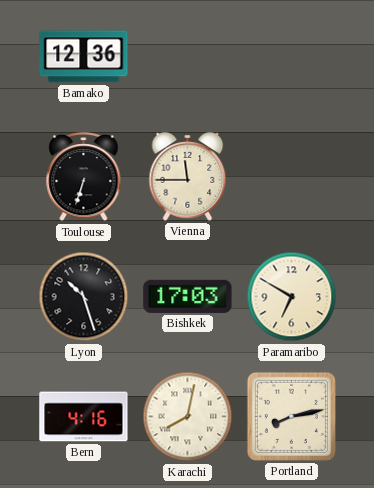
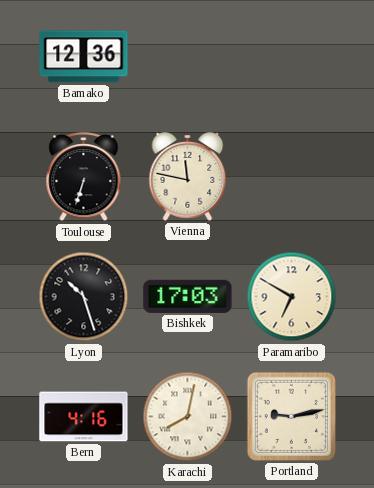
Vienna: 11:45 -> 11:47
Portland: 8:13 -> 9:13
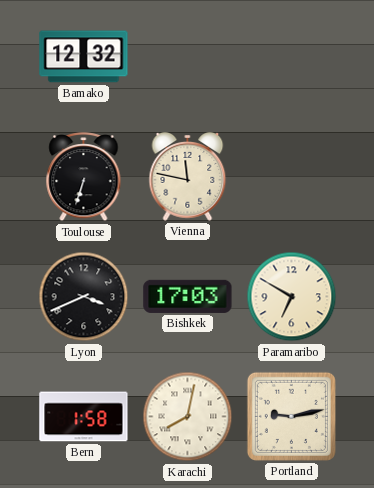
Bamako: 12:36 -> 12:32
Lyon: 10:27 -> 3:41
Bern: 4:16 -> 1:58
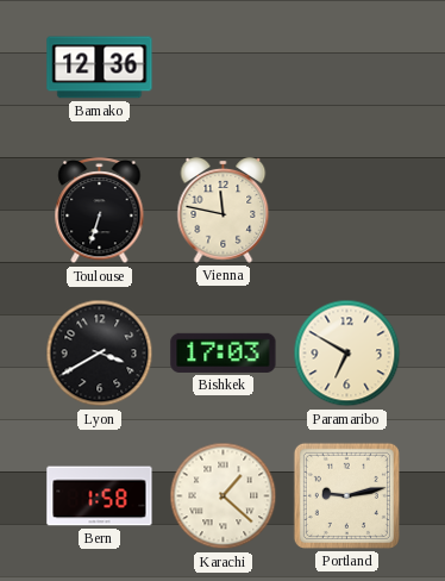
Bamako: 12:32 -> 12:36
Lyon: 3:41 -> 3:40
Karachi: 8:02 -> 1:22
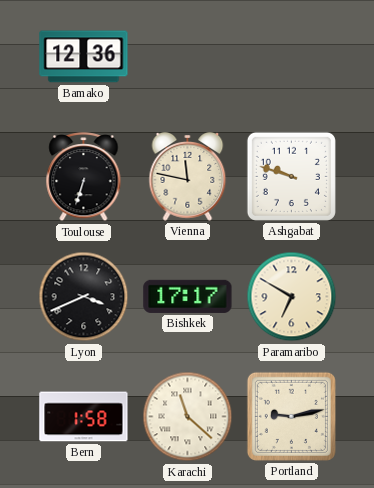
Ashgabat: none -> 9:48
Lyon: 3:40 -> 3:41
Bishkek: 17:03 -> 17:17
Karachi: 1:22 -> 11:22
